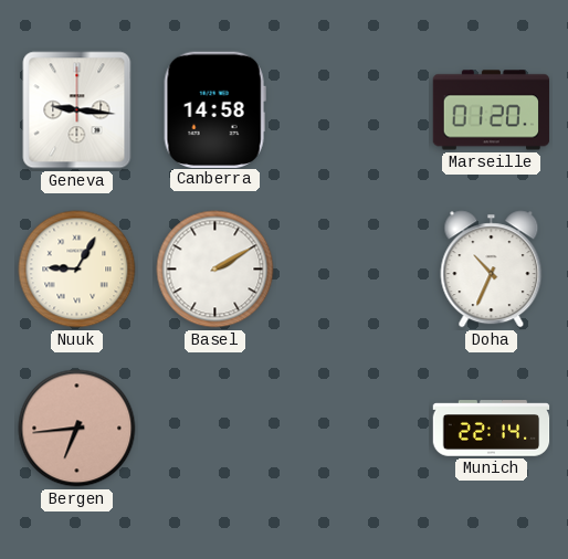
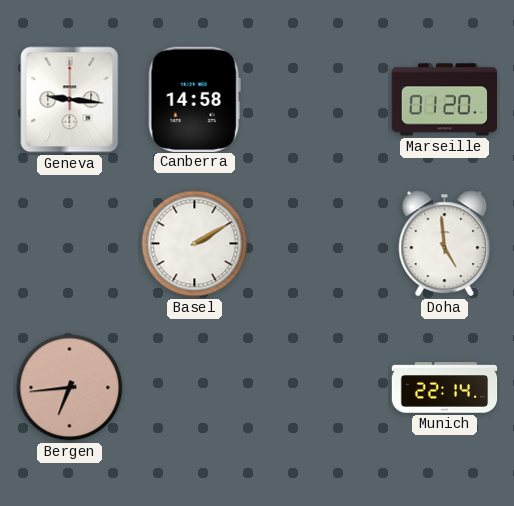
Nuuk: 9:05 -> none
Doha: 10:34 -> 4:59
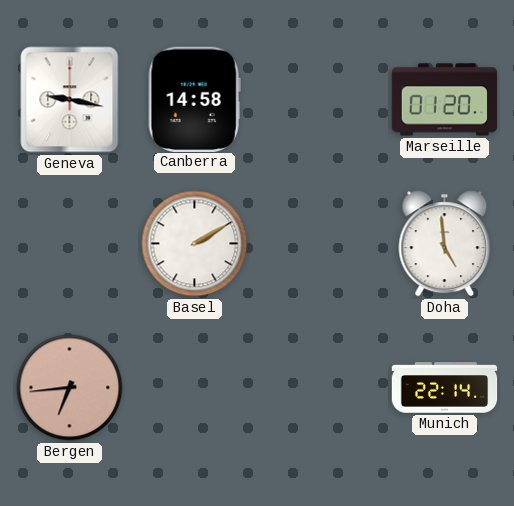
Geneva: 9:16 -> 9:17
